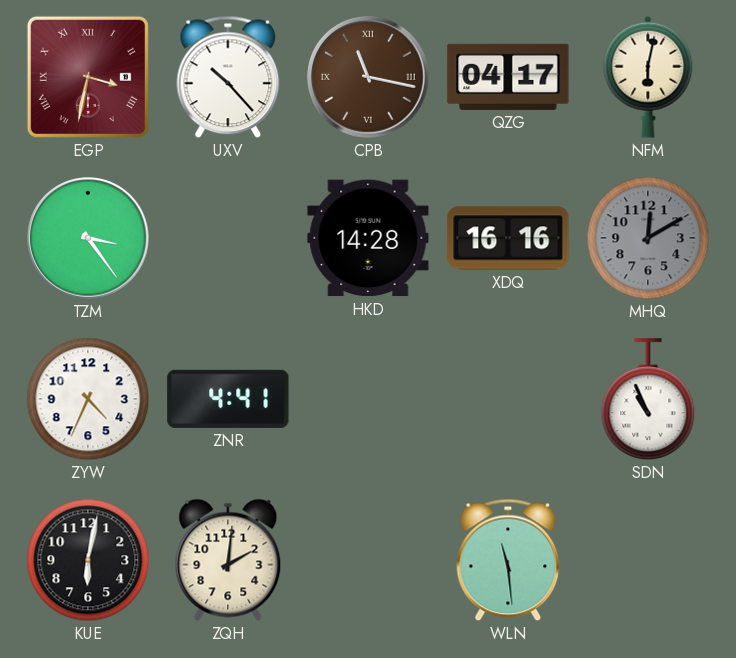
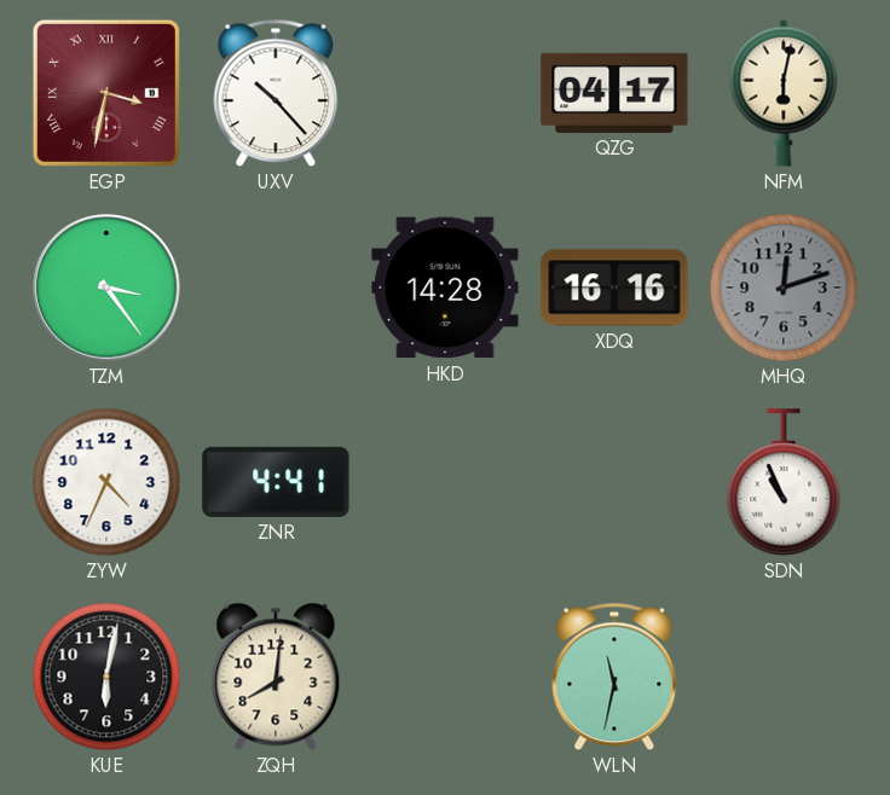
CPB: 11:17 -> none
MHQ: 12:10 -> 12:12
ZQH: 2:01 -> 8:01
WLN: 11:29 -> 11:32
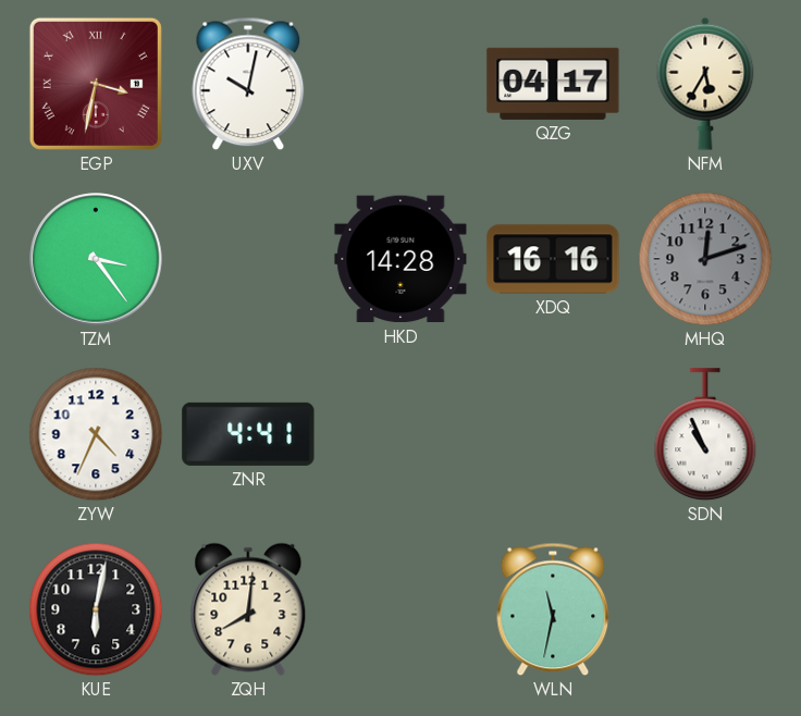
UXV: 10:23 -> 10:02
NFM: 6:02 -> 5:35
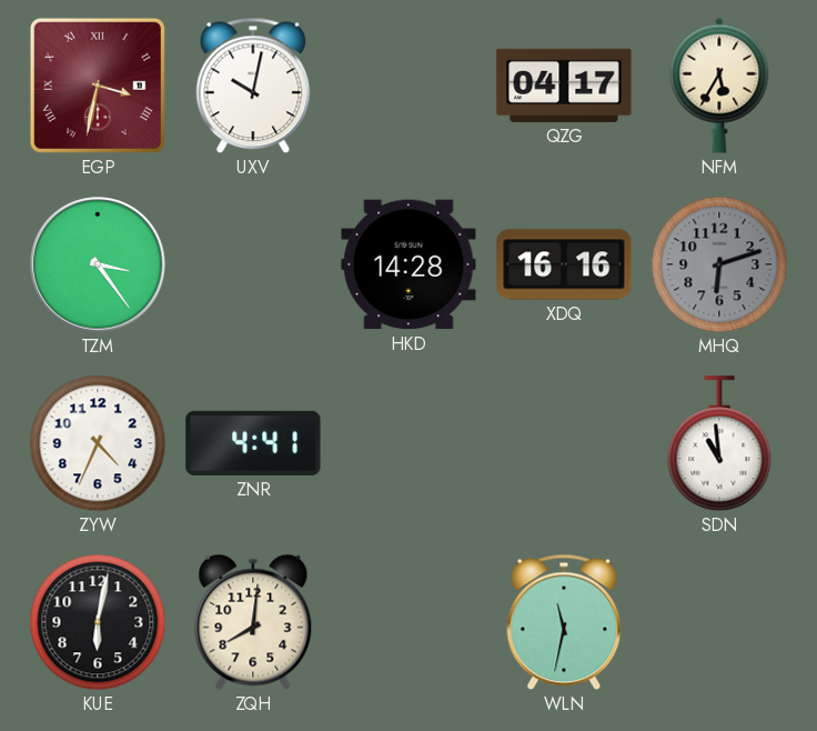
MHQ: 12:12 -> 6:12
SDN: 10:56 -> 10:59
